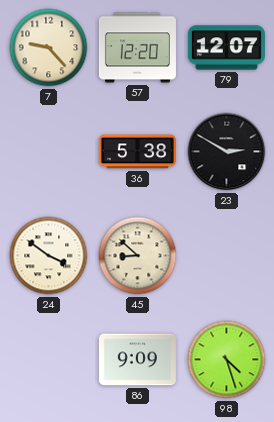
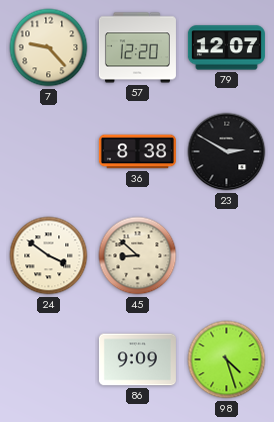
36: 5:38 -> 8:38
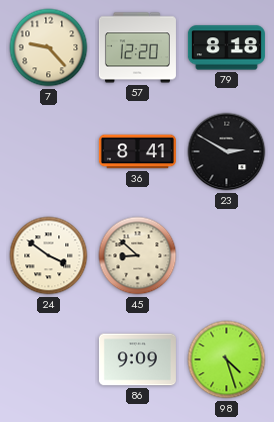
79: 12:07 -> 8:18
36: 8:38 -> 8:41
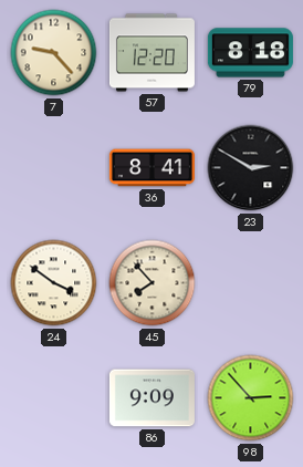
45: 8:52 -> 7:53
98: 4:27 -> 2:53
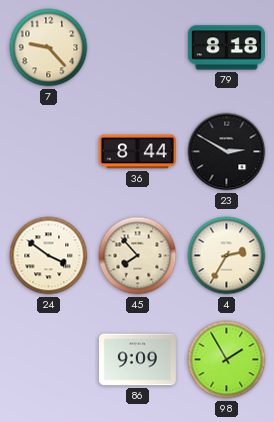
57: 12:20 -> none
36: 8:41 -> 8:44
4: none -> 2:35
98: 2:53 -> 1:55
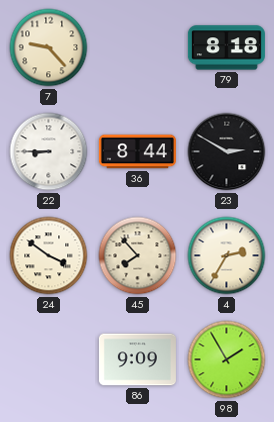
22: none -> 8:45
